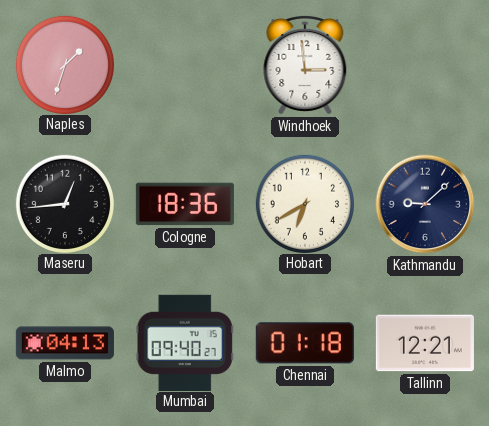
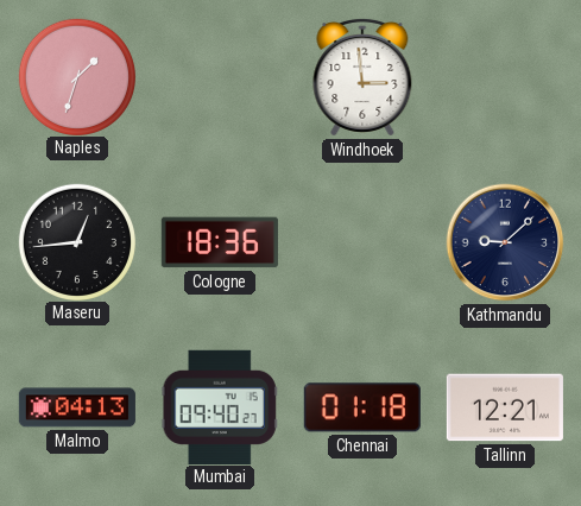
Hobart: 6:40 -> none
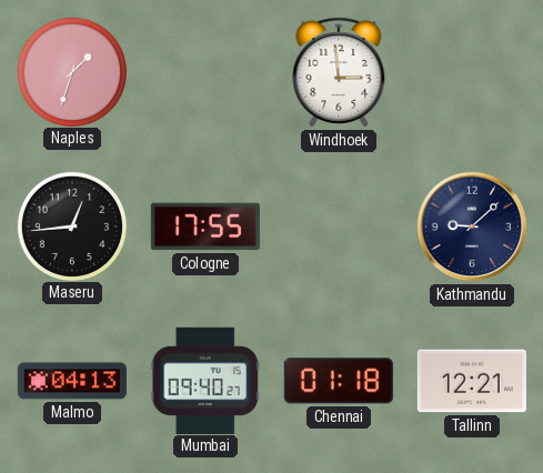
Cologne: 18:36 -> 17:55
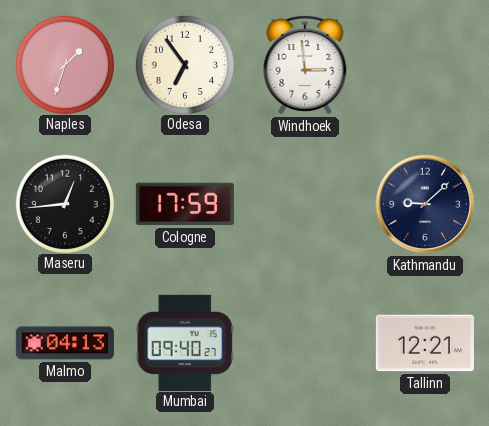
Odesa: none -> 6:54
Cologne: 17:55 -> 17:59
Chennai: 01:18 -> none
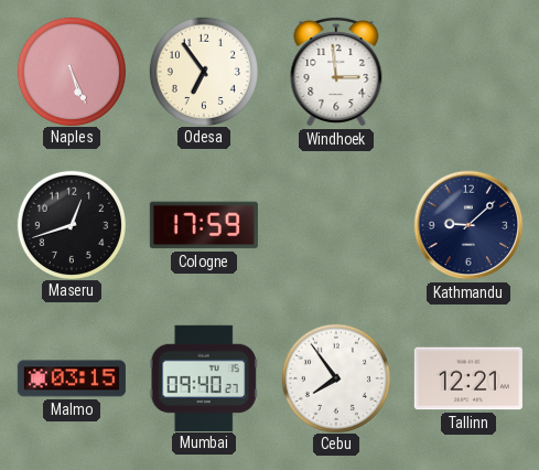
Naples: 1:33 -> 5:26
Maseru: 12:44 -> 12:42
Malmo: 04:13 -> 03:15
Cebu: none -> 7:54
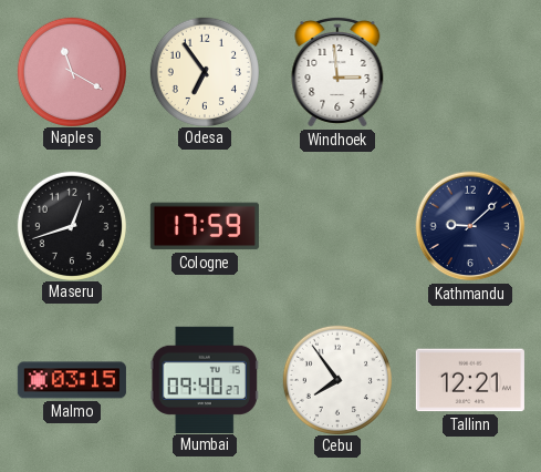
Naples: 5:26 -> 11:20
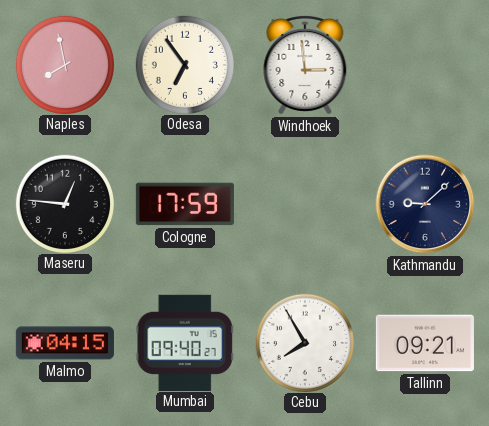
Naples: 11:20 -> 7:58
Maseru: 12:42 -> 12:46
Malmo: 03:15 -> 04:15
Cebu: 7:54 -> 7:55
Tallinn: 12:21 -> 09:21
